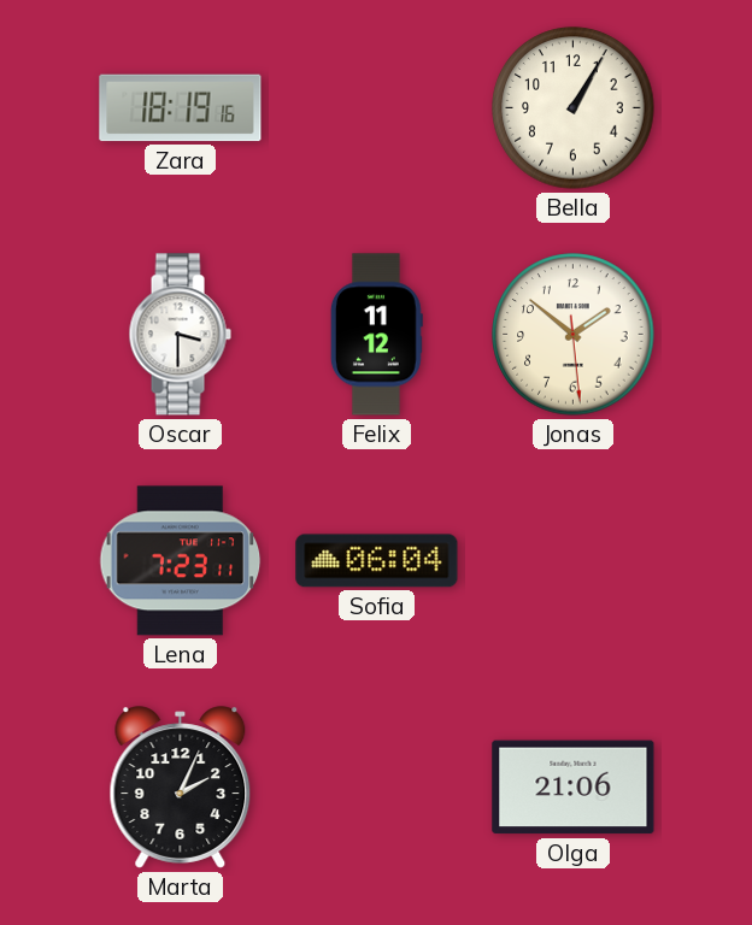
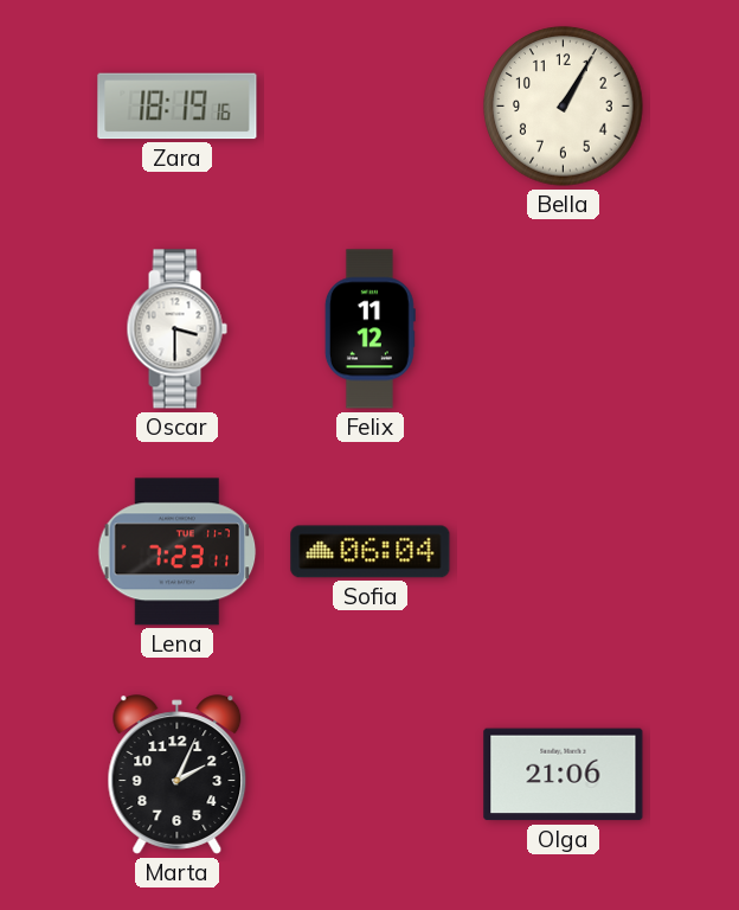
Jonas: 1:51 -> none
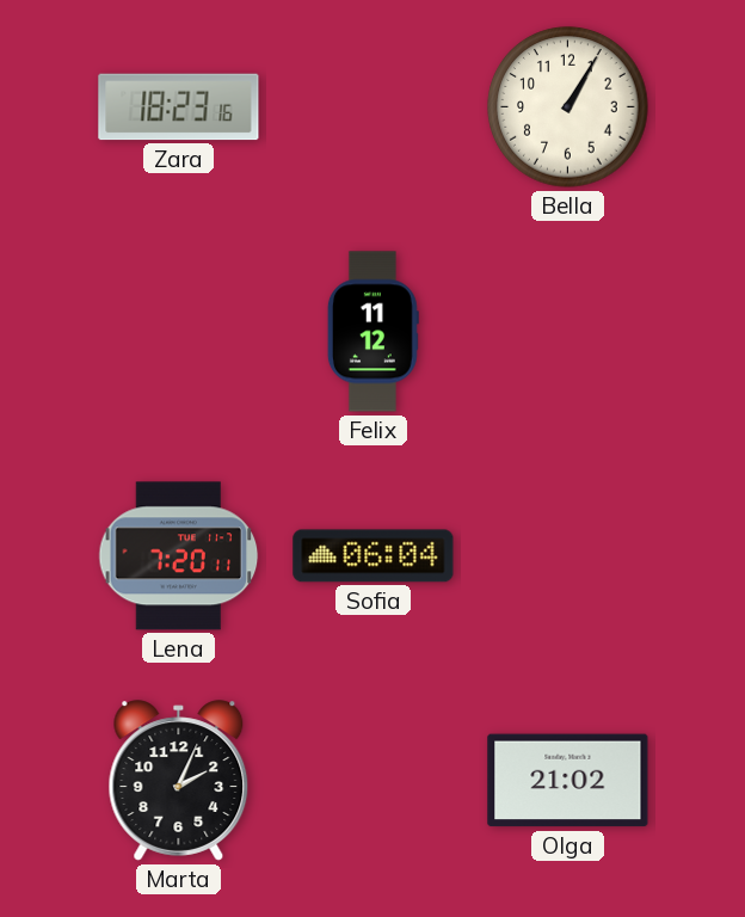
Zara: 18:19 -> 18:23
Oscar: 3:30 -> none
Lena: 7:23 -> 7:20
Olga: 21:06 -> 21:02
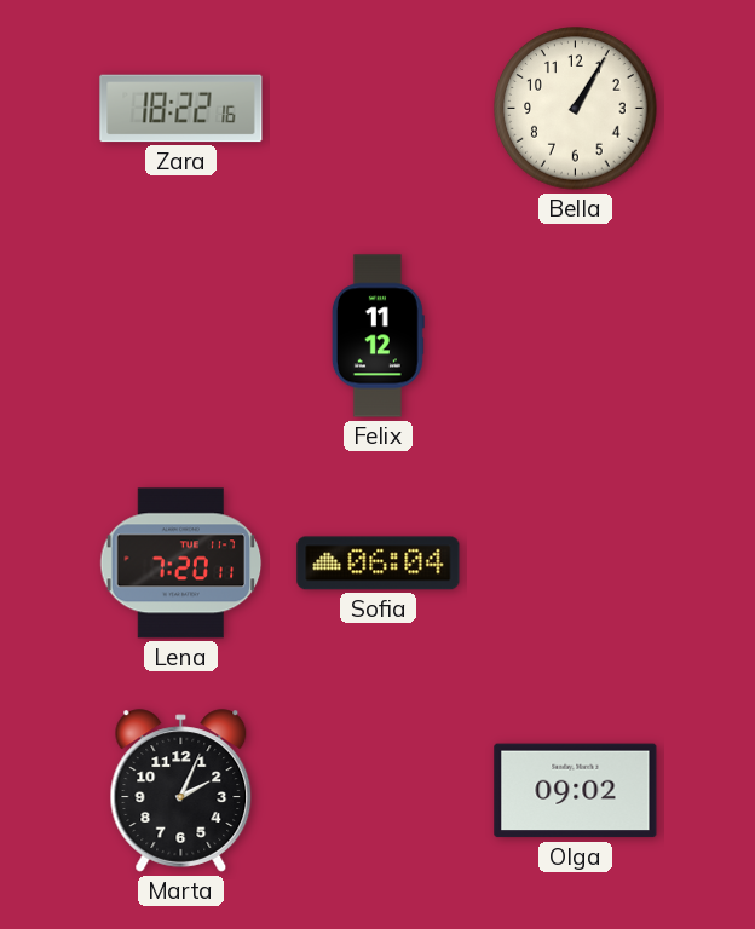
Zara: 18:23 -> 18:22
Olga: 21:02 -> 09:02
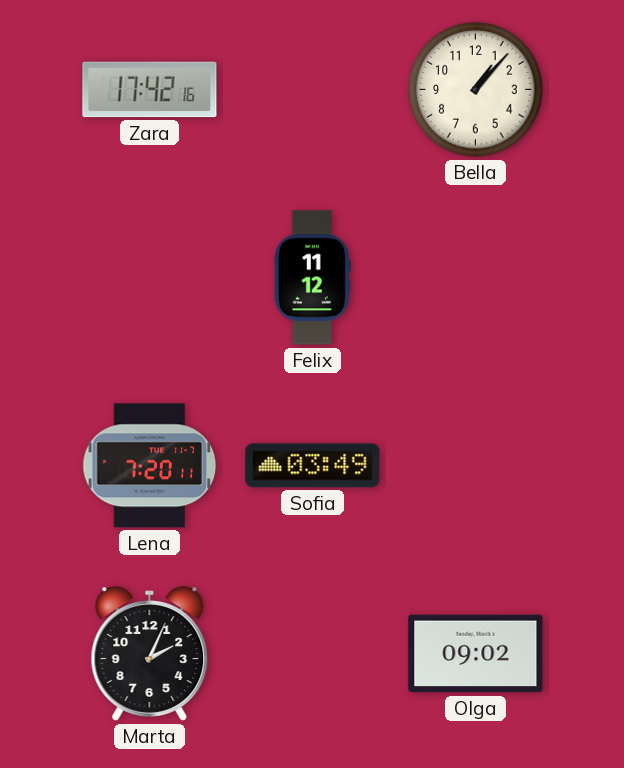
Zara: 18:22 -> 17:42
Bella: 1:05 -> 1:07
Sofia: 06:04 -> 03:49
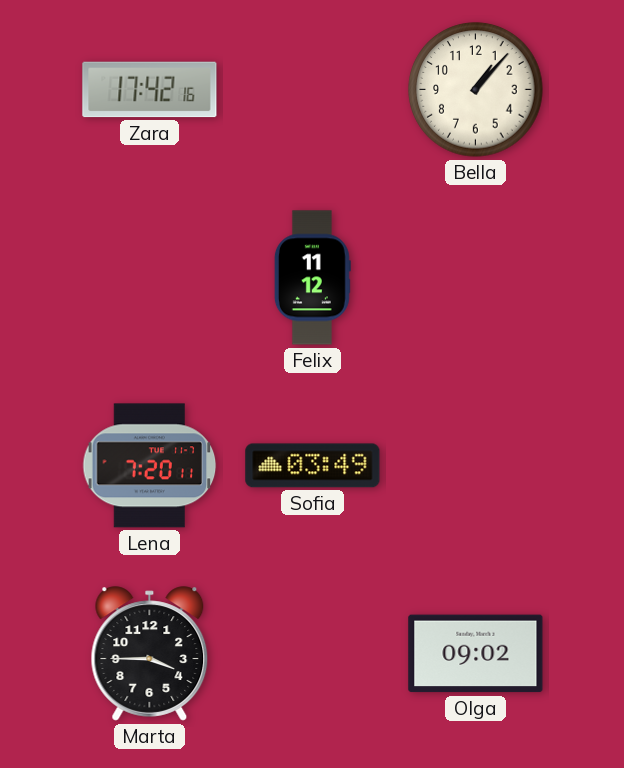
Marta: 2:04 -> 3:45
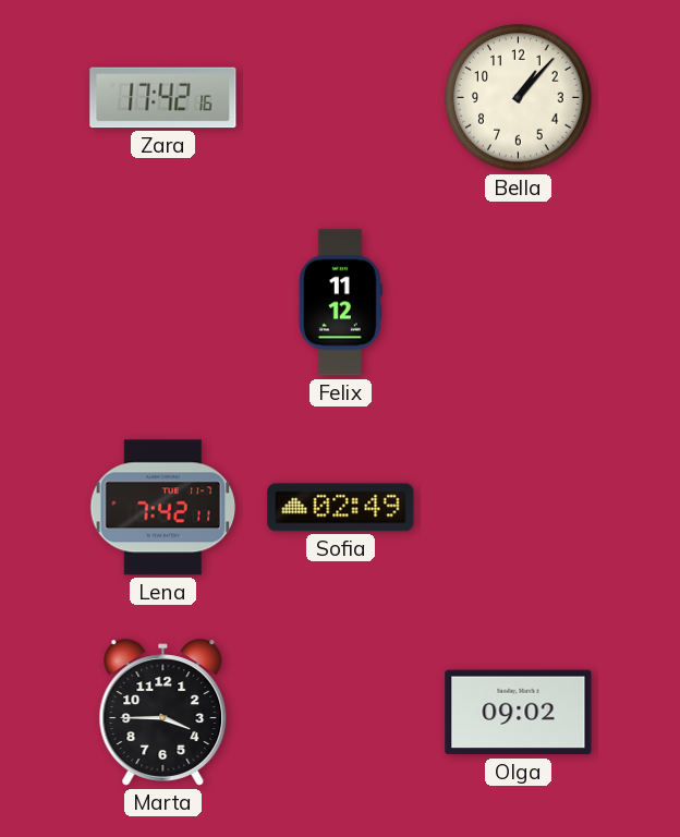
Lena: 7:20 -> 7:42
Sofia: 03:49 -> 02:49
